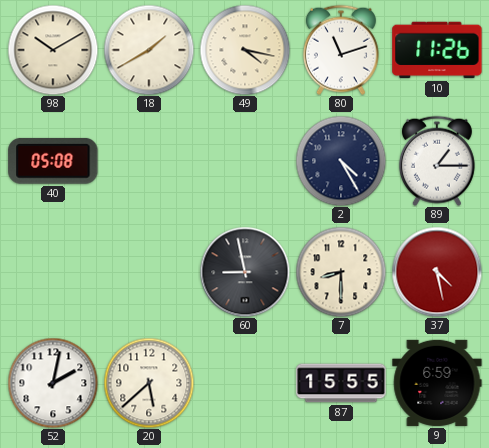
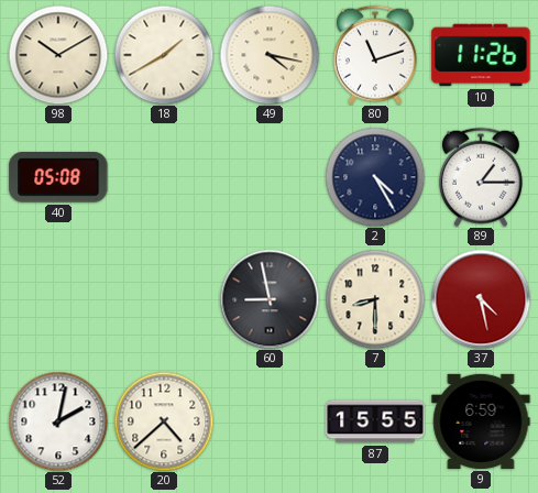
20: 5:38 -> 4:38
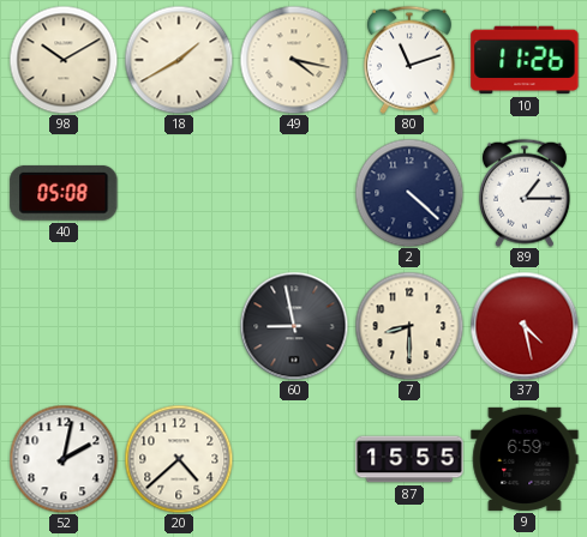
2: 4:25 -> 4:22
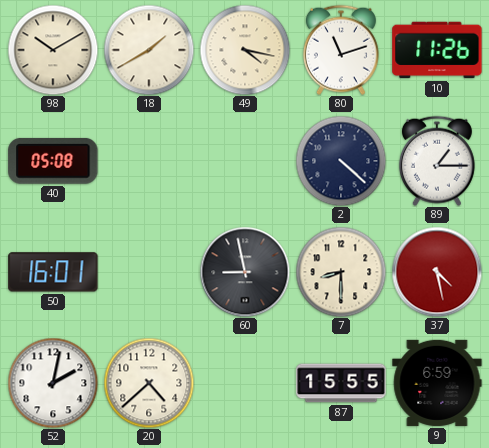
50: none -> 16:01
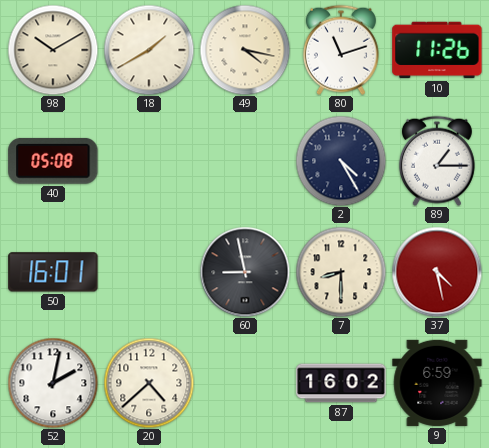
2: 4:22 -> 4:25
87: 15:55 -> 16:02
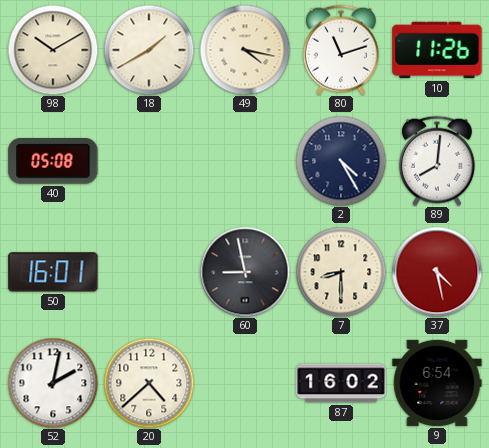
89: 1:15 -> 8:01
9: 6:59 -> 6:54
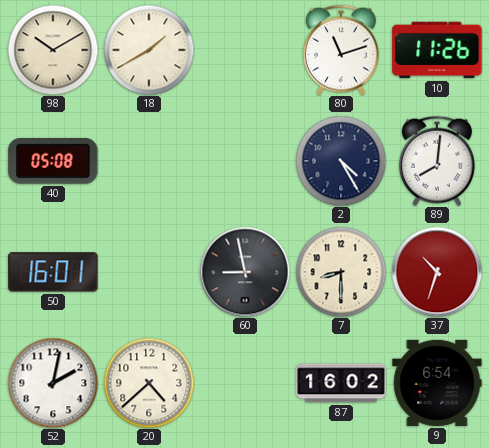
49: 4:17 -> none
37: 4:28 -> 10:33
